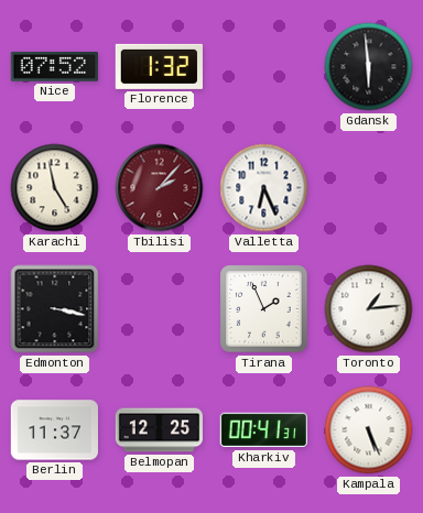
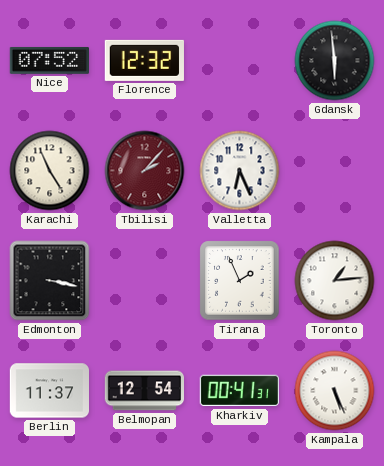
Florence: 1:32 -> 12:32
Karachi: 4:58 -> 4:56
Belmopan: 12:25 -> 12:54
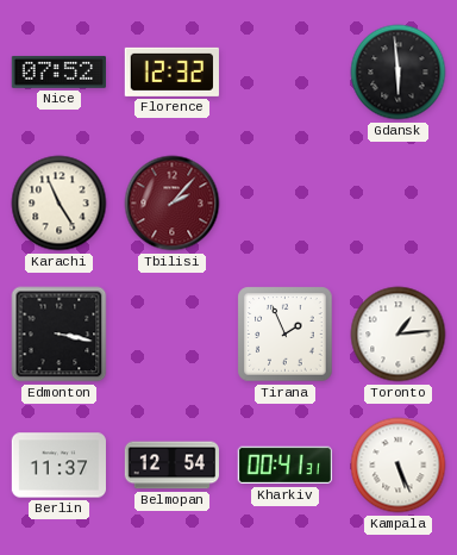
Valletta: 6:26 -> none
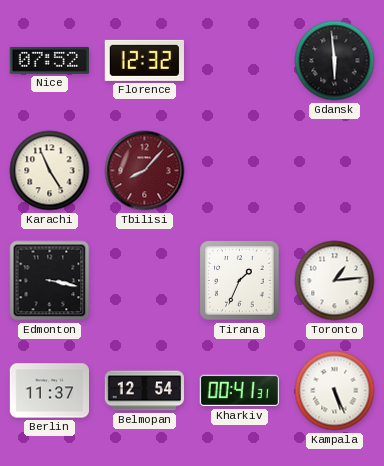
Tbilisi: 2:07 -> 8:07
Tirana: 1:56 -> 1:34
